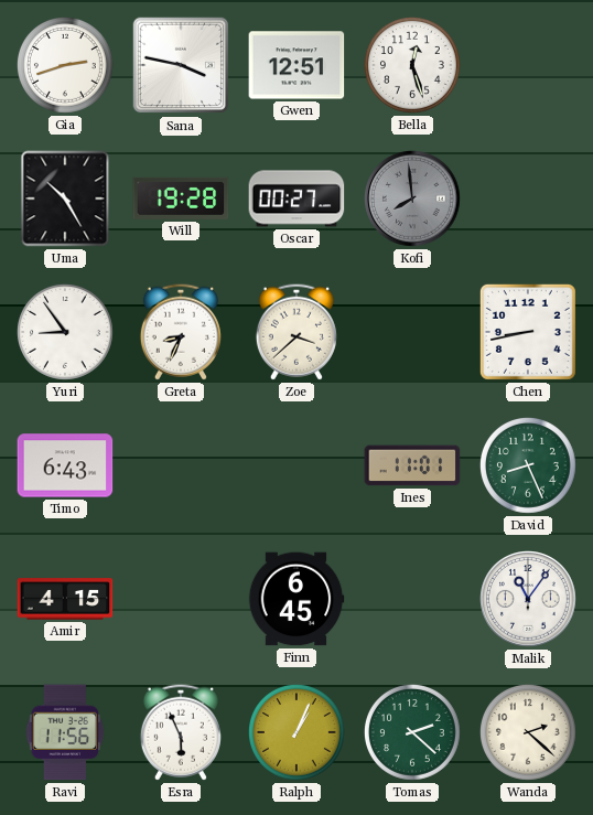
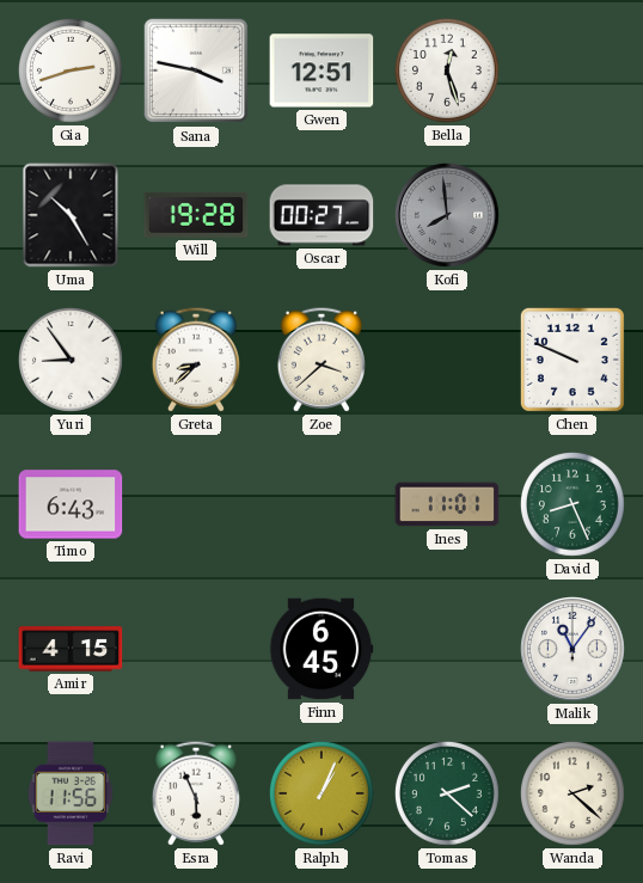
Greta: 8:34 -> 8:38
Chen: 8:43 -> 9:49
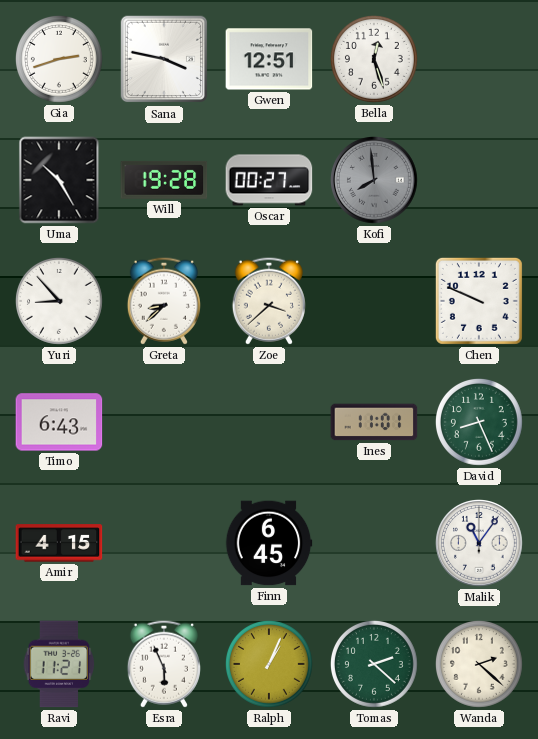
Yuri: 8:54 -> 8:53
Ravi: 11:56 -> 11:21
